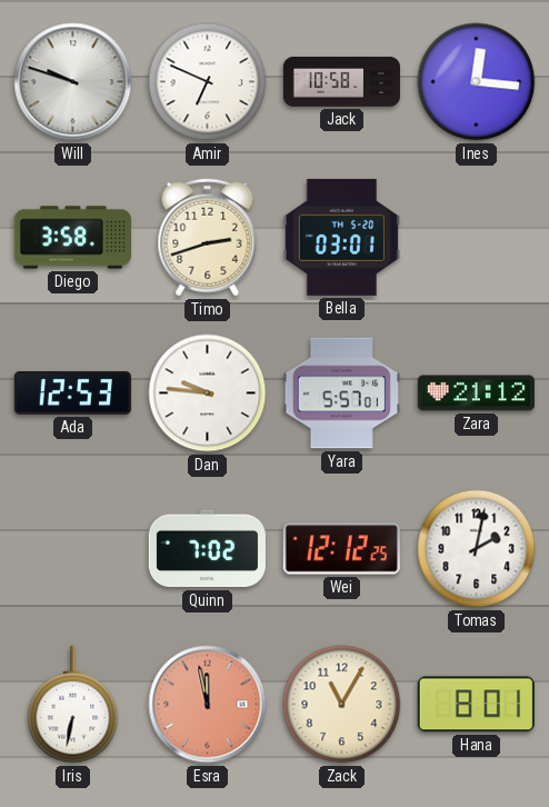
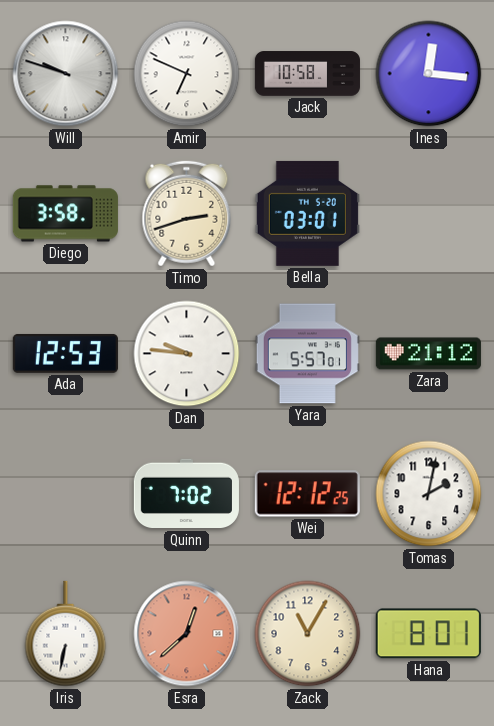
Esra: 11:58 -> 12:38
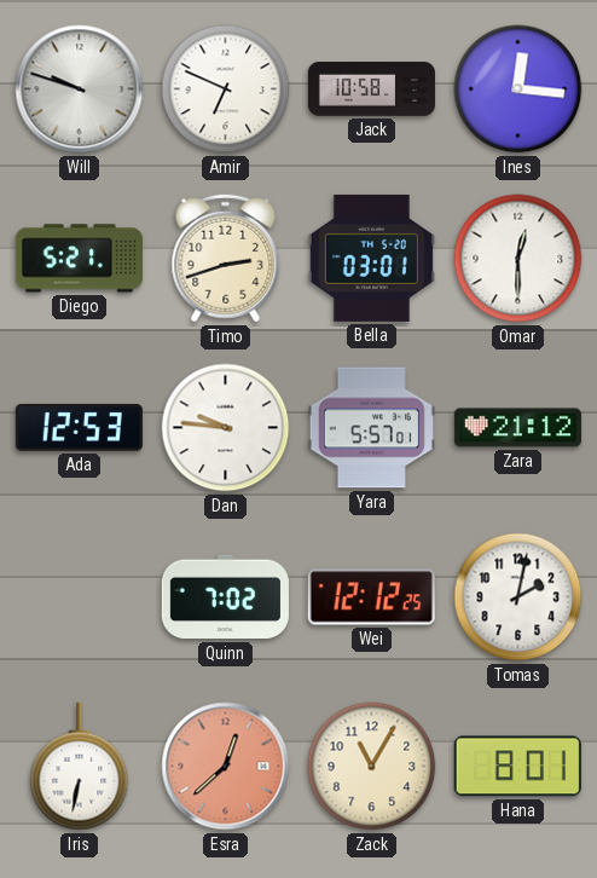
Diego: 3:58 -> 5:21
Omar: none -> 12:30
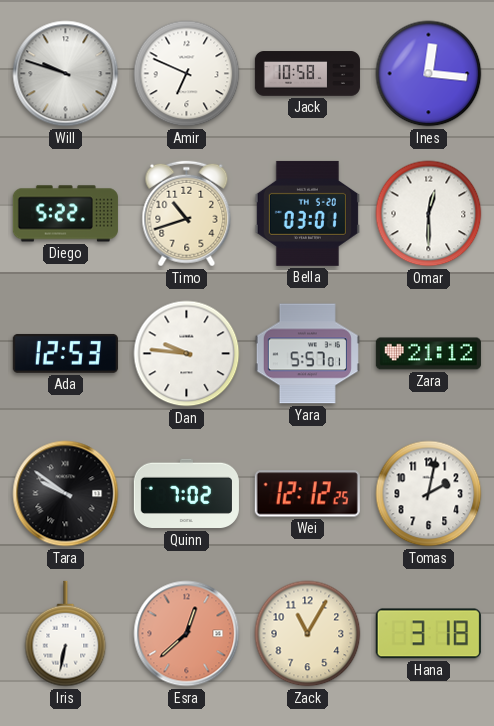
Diego: 5:21 -> 5:22
Timo: 2:42 -> 10:42
Tara: none -> 9:51
Hana: 8:01 -> 3:18
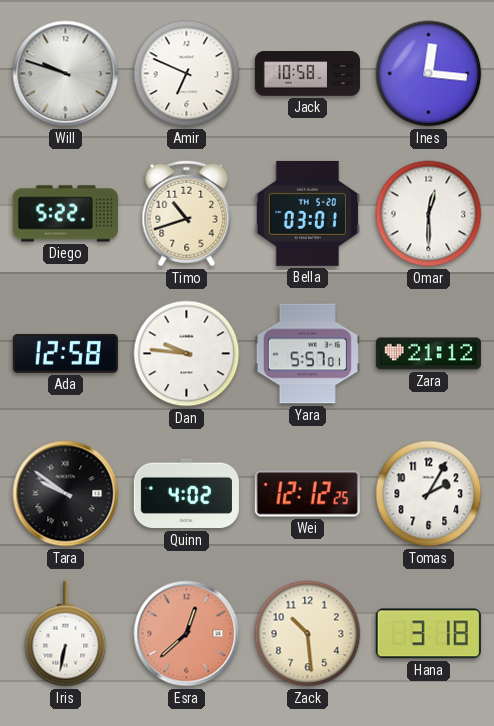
Ada: 12:53 -> 12:58
Quinn: 7:02 -> 4:02
Tomas: 2:02 -> 2:05
Zack: 11:05 -> 10:29
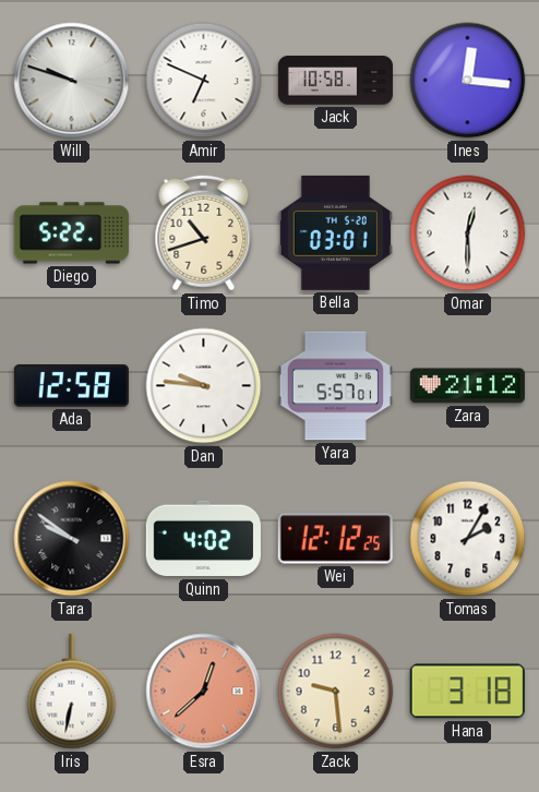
Zack: 10:29 -> 9:29
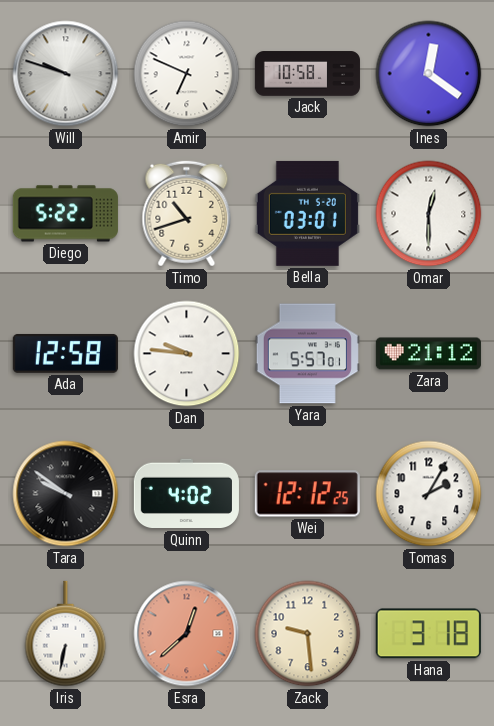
Ines: 12:16 -> 12:21
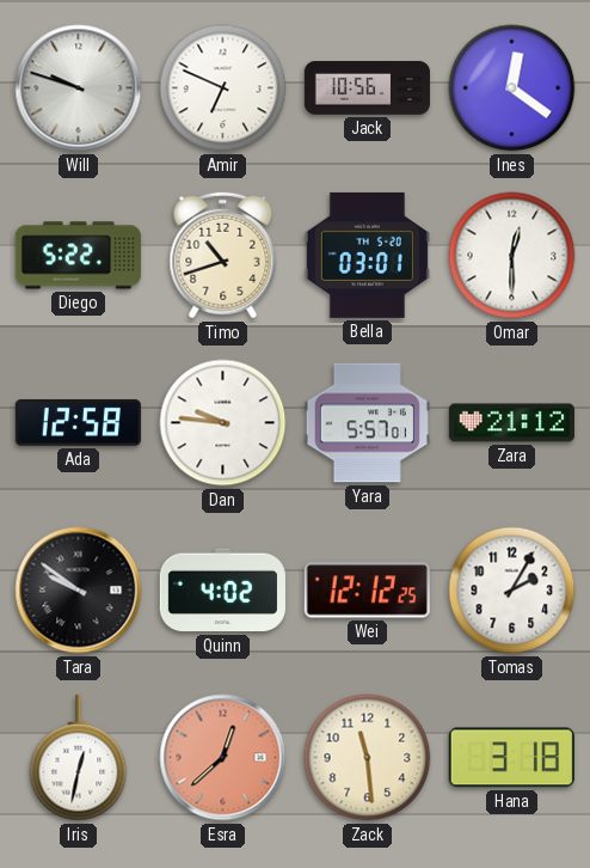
Jack: 10:58 -> 10:56
Iris: 6:32 -> 12:32
Zack: 9:29 -> 11:29
